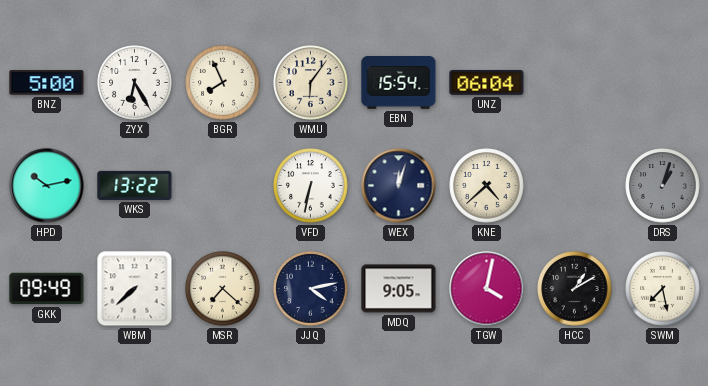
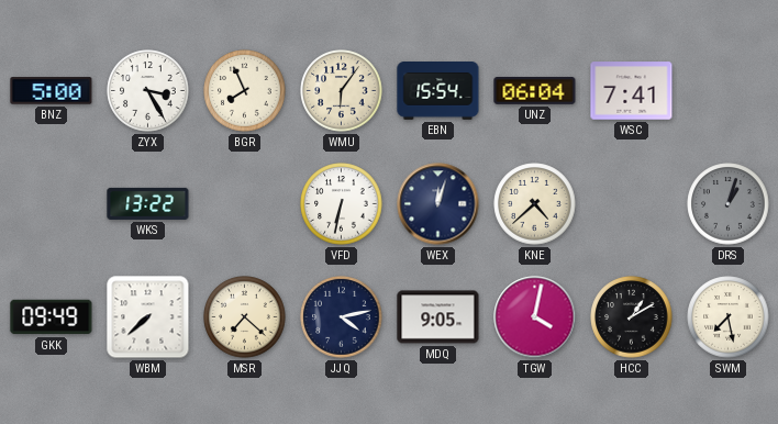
ZYX: 6:25 -> 3:25
WSC: none -> 7:41
HPD: 10:13 -> none
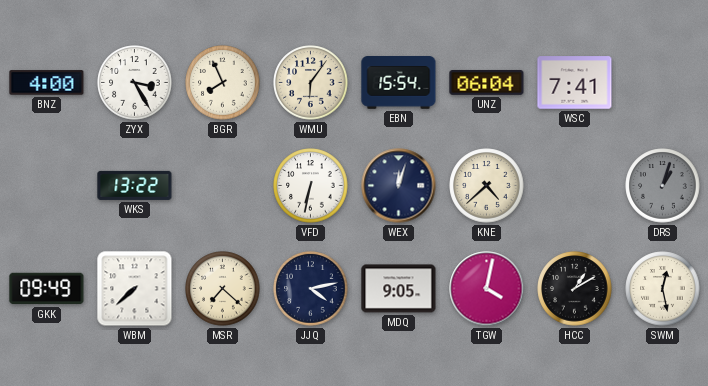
BNZ: 5:00 -> 4:00
SWM: 7:28 -> 12:28
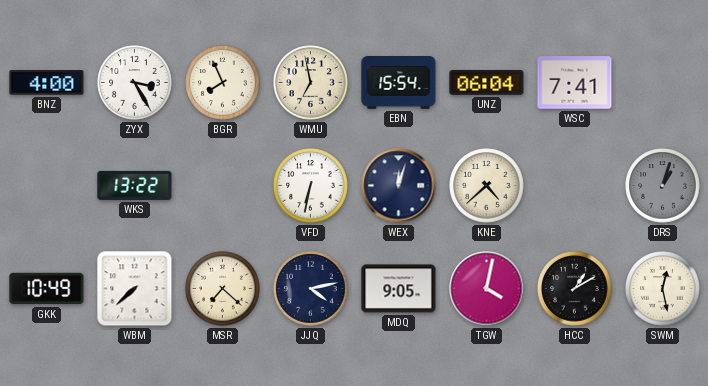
WMU: 6:06 -> 6:58
GKK: 09:49 -> 10:49
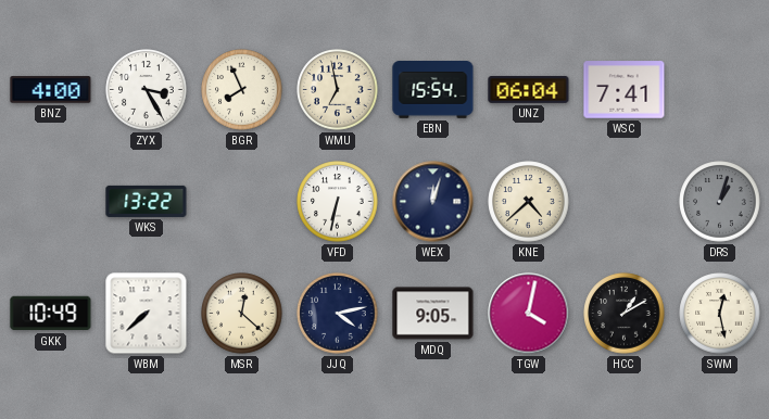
MSR: 7:22 -> 12:22
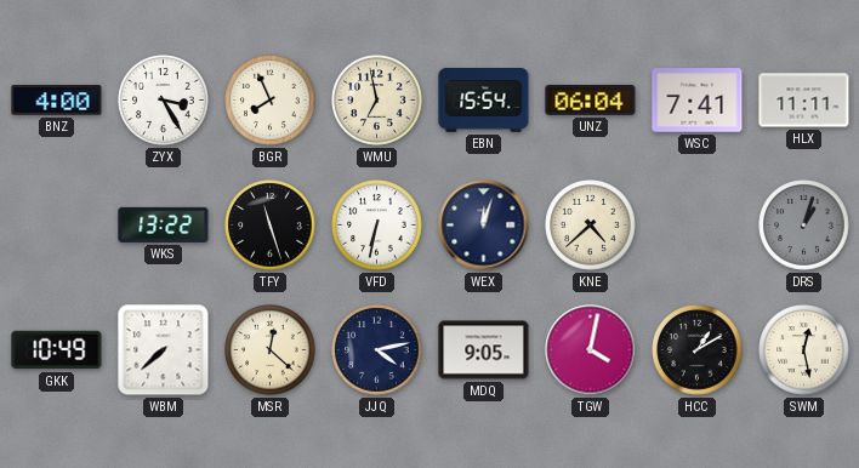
HLX: none -> 11:11
TFY: none -> 11:27
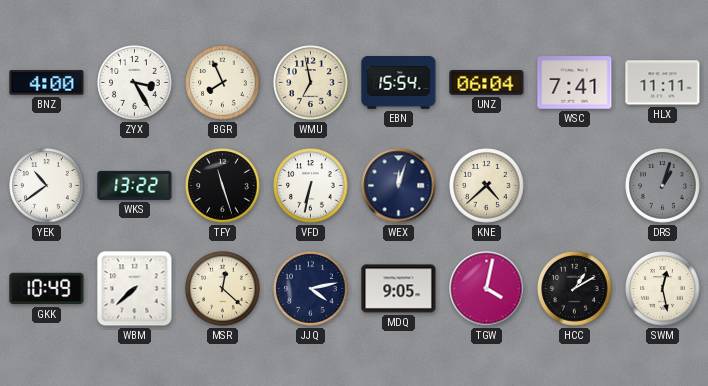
YEK: none -> 10:39
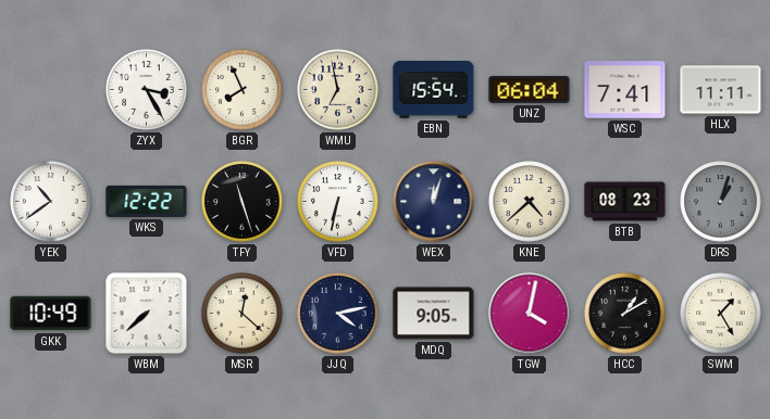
BNZ: 4:00 -> none
WKS: 13:22 -> 12:22
BTB: none -> 08:23
SWM: 12:28 -> 1:25
